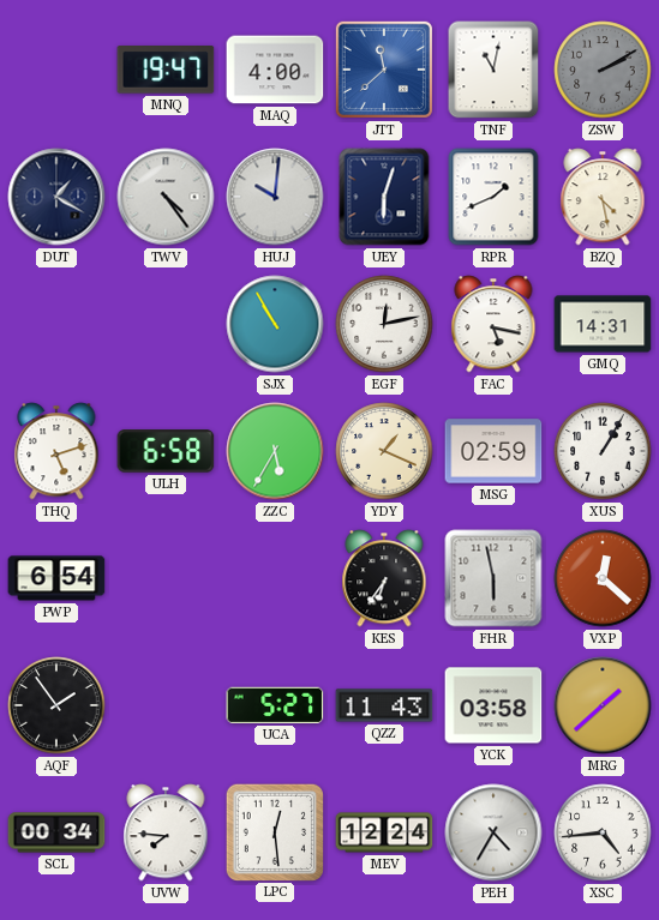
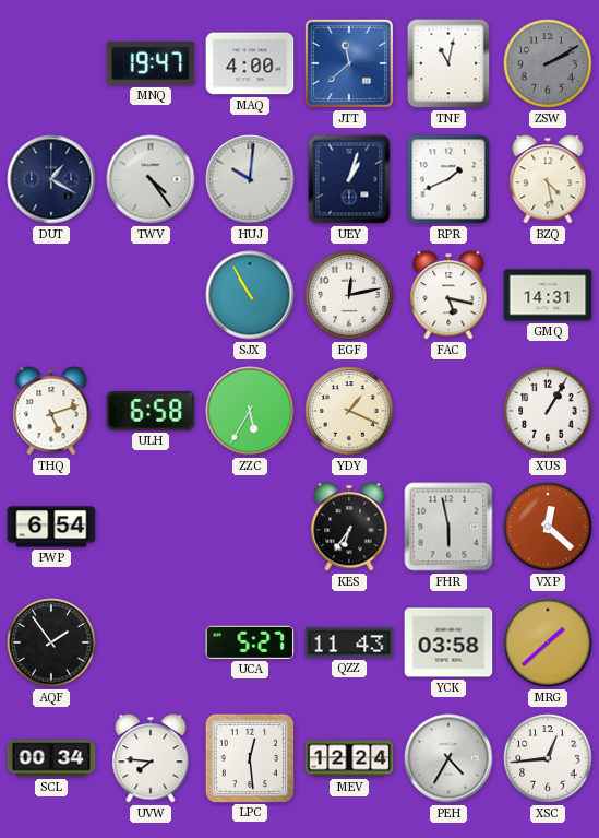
UEY: 6:03 -> 1:03
MSG: 02:59 -> none
XSC: 4:44 -> 12:44
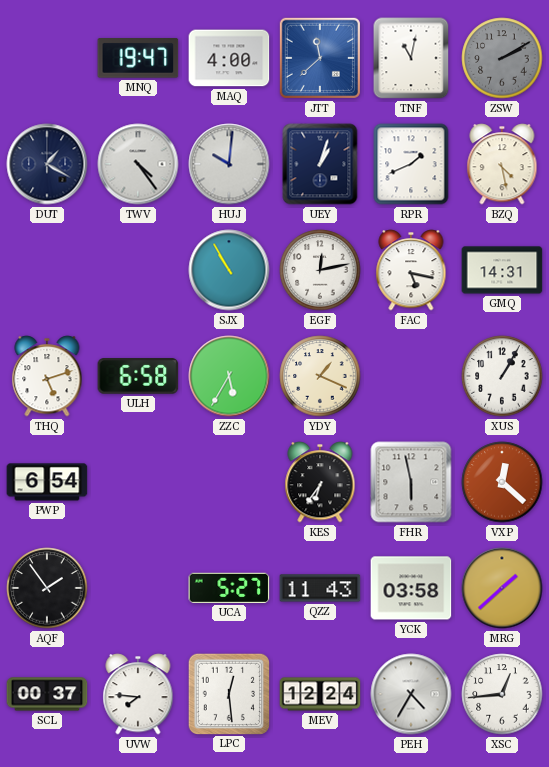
SCL: 00:34 -> 00:37
